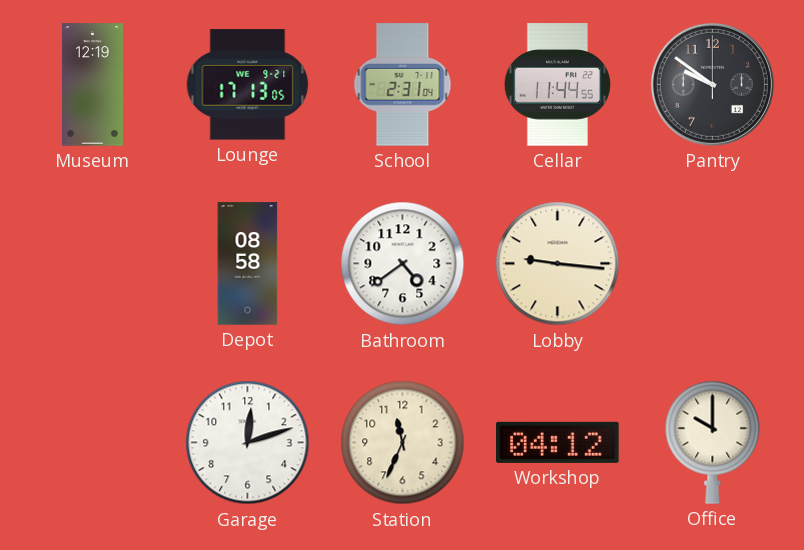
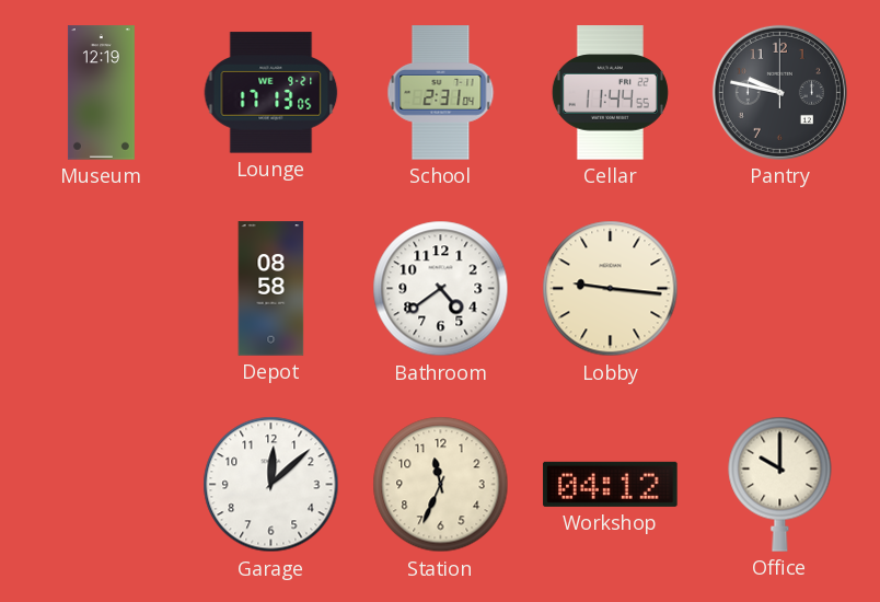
Pantry: 9:51 -> 9:47
Garage: 12:12 -> 12:08
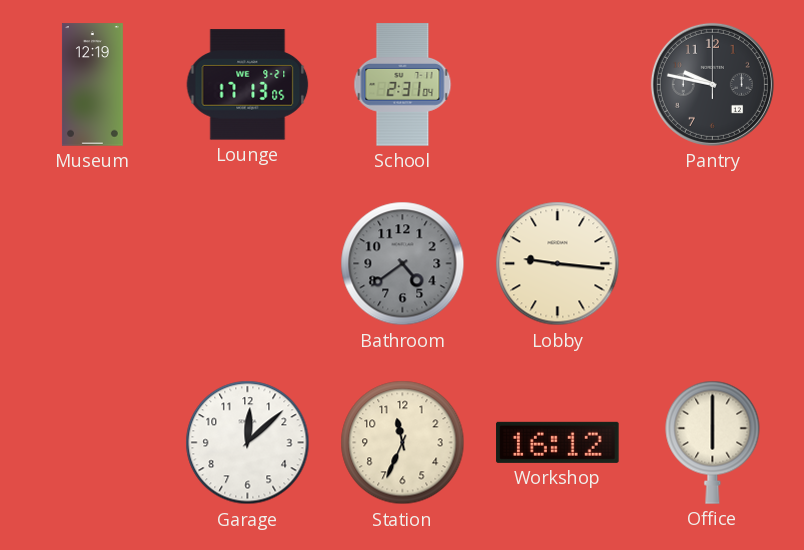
Cellar: 11:44 -> none
Depot: 08:58 -> none
Bathroom dial: white -> grey
Workshop: 04:12 -> 16:12
Office: 10:00 -> 6:00
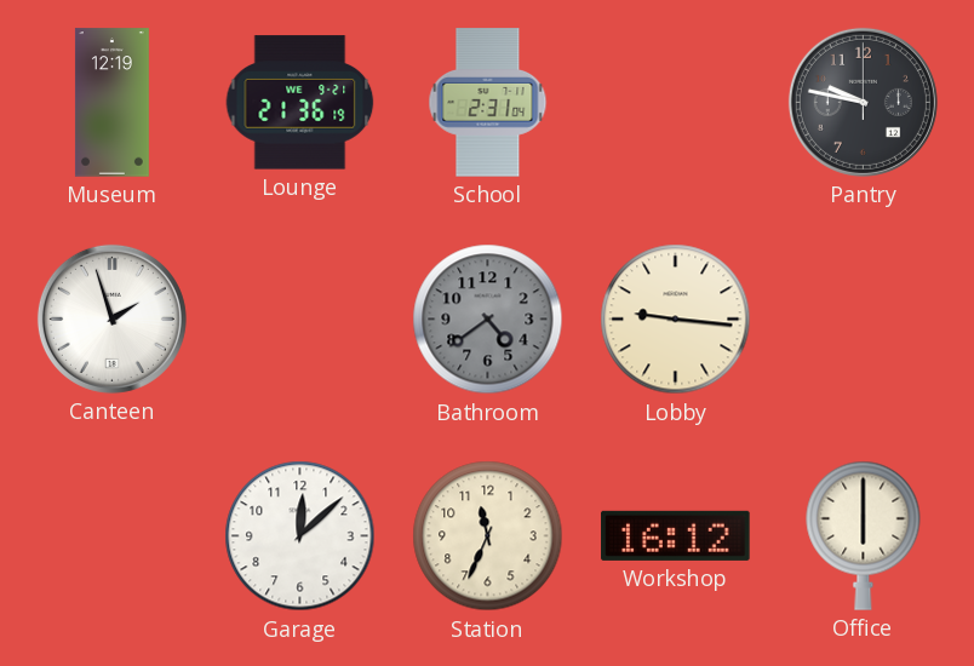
Lounge: 17:13 -> 21:36
Canteen: none -> 1:57
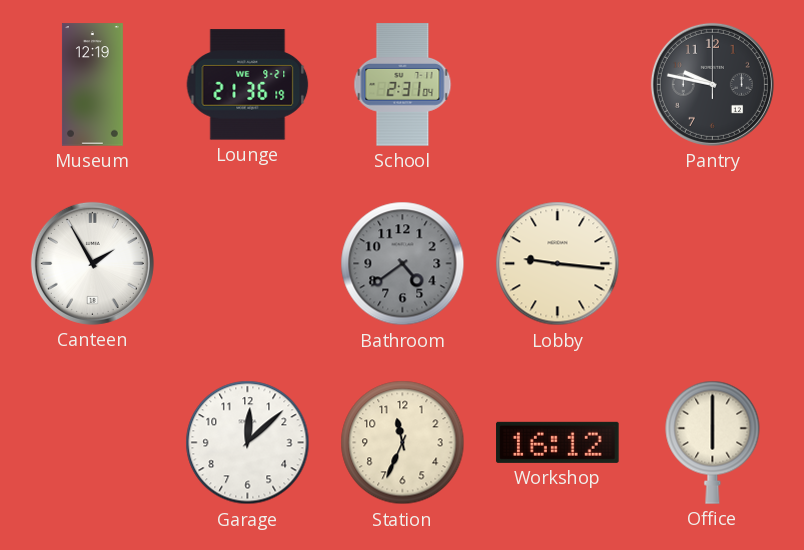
Canteen: 1:57 -> 1:55
